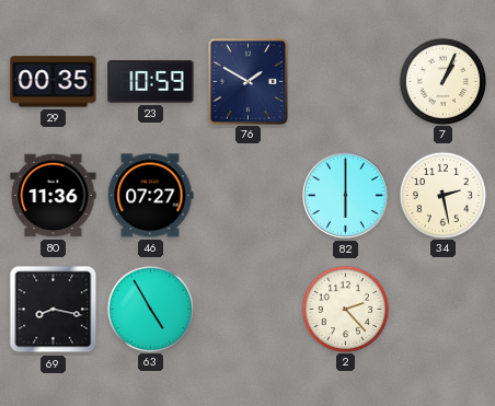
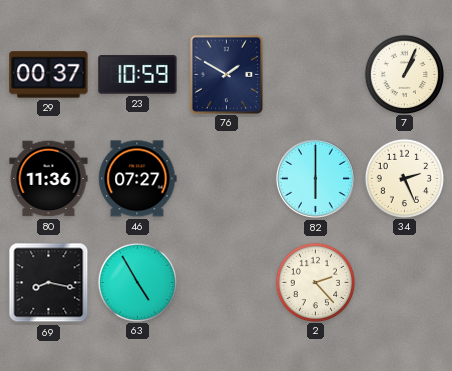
29: 00:35 -> 00:37
34: 2:28 -> 2:26
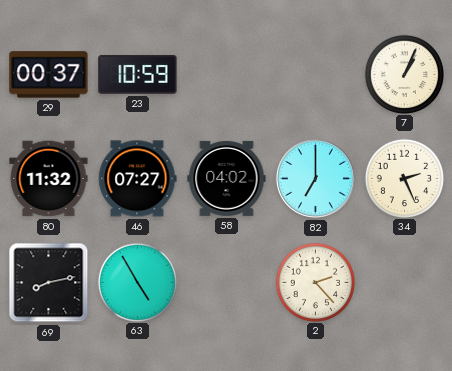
76: 1:50 -> none
80: 11:36 -> 11:32
58: none -> 04:02
82: 6:00 -> 7:00
69: 8:17 -> 8:13
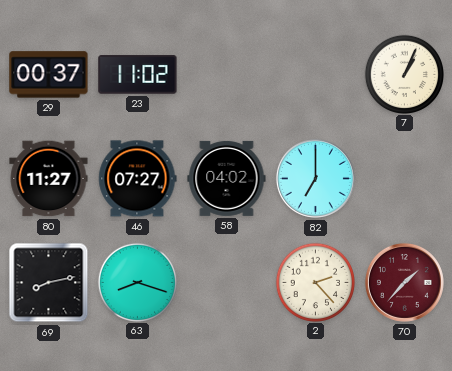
23: 10:59 -> 11:02
80: 11:32 -> 11:27
34: 2:26 -> none
63: 4:55 -> 8:18
70: none -> 1:37
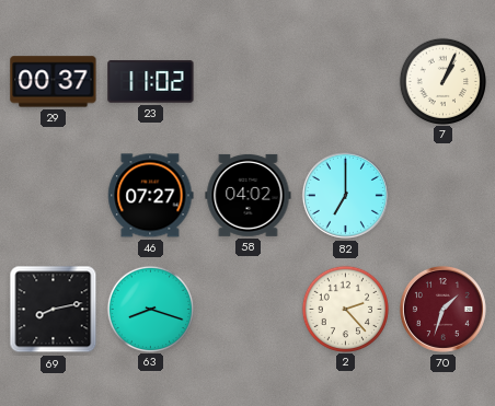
80: 11:27 -> none
70: 1:37 -> 1:33
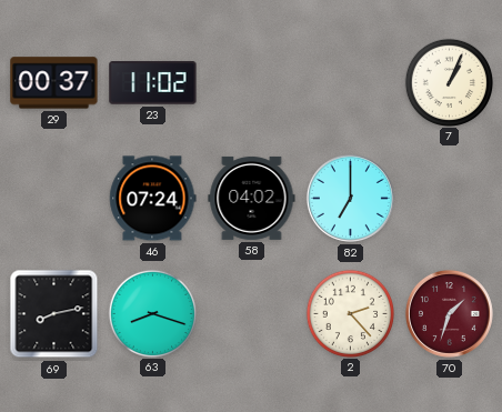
46: 07:27 -> 07:24
